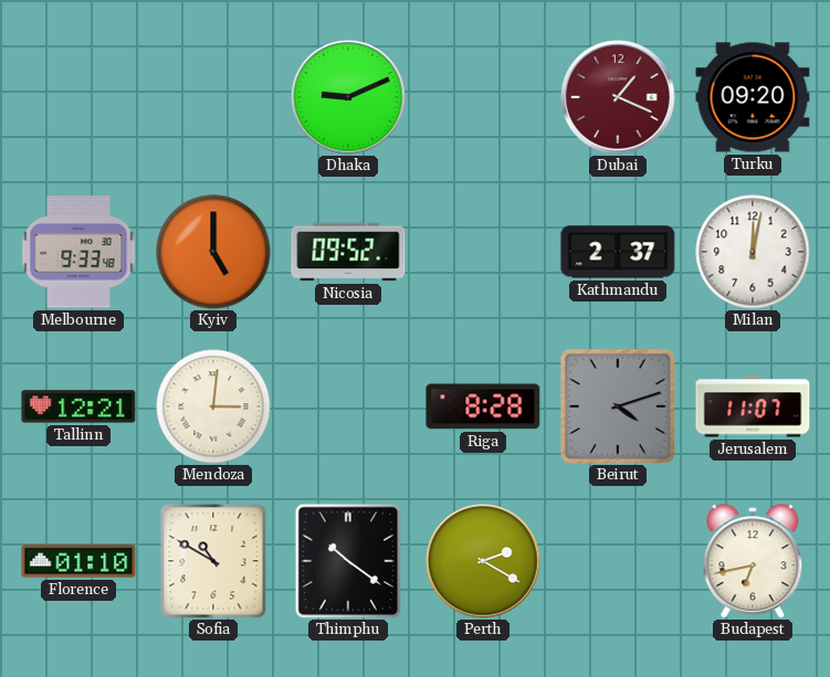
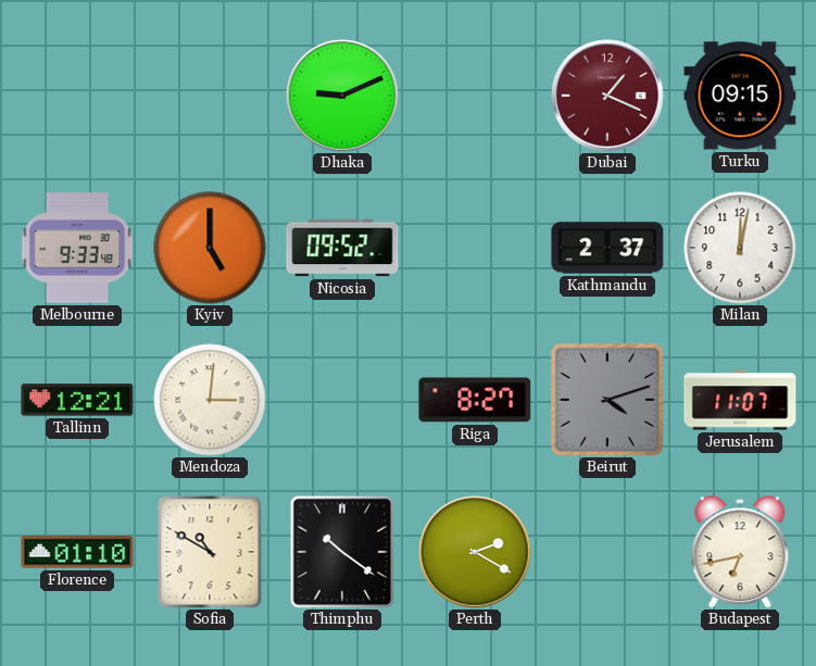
Turku: 09:20 -> 09:15
Riga: 8:28 -> 8:27
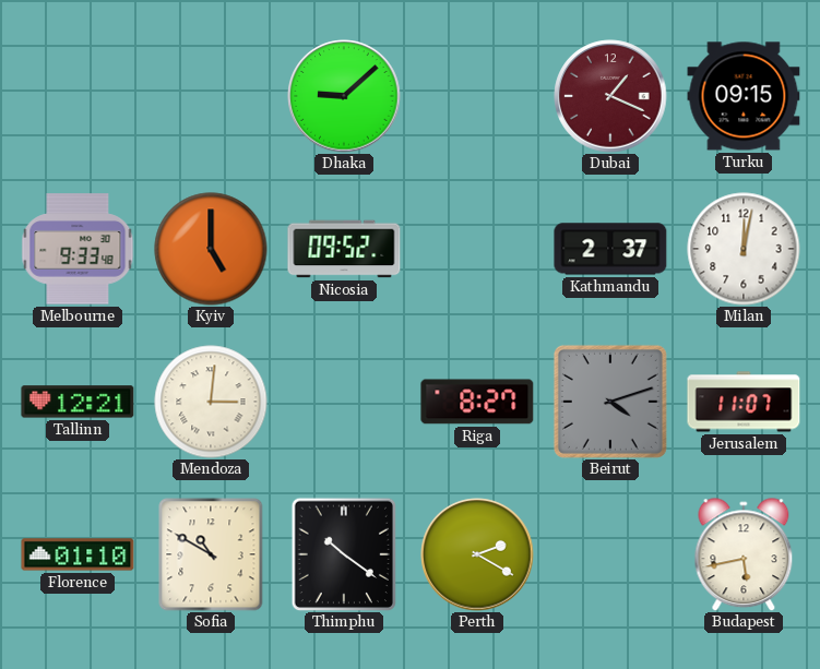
Dhaka: 9:11 -> 9:08
Budapest: 6:43 -> 5:43
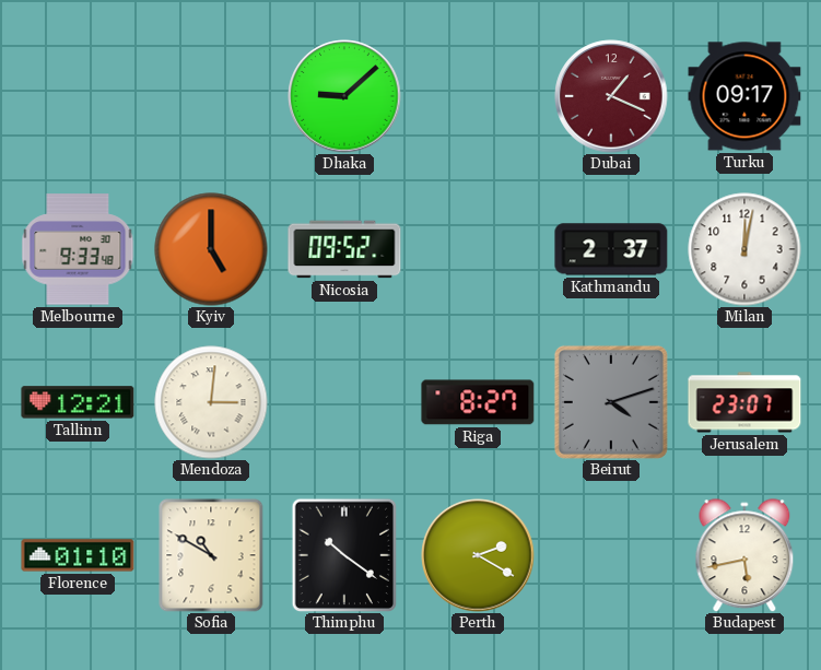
Turku: 09:15 -> 09:17
Jerusalem: 11:07 -> 23:07
